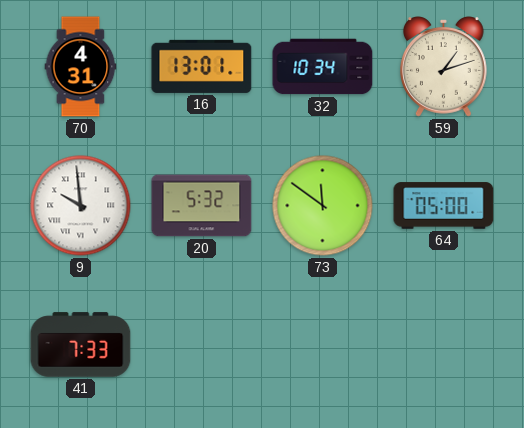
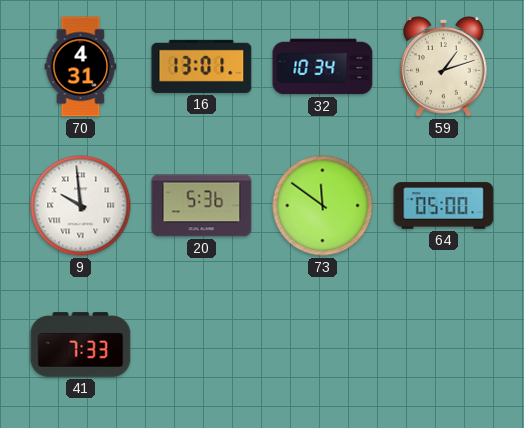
20: 5:32 -> 5:36
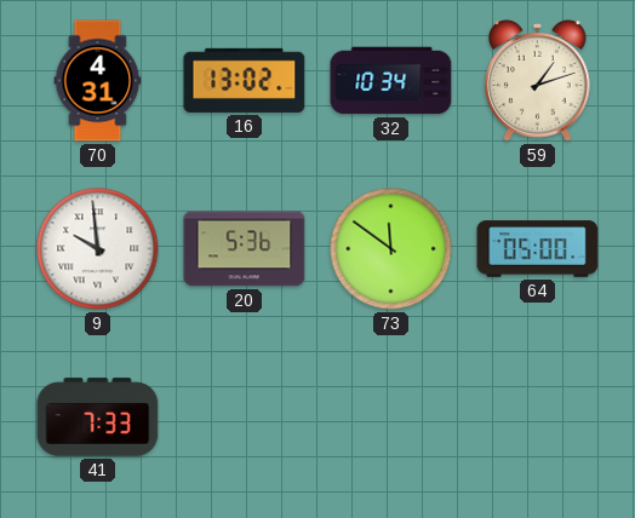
16: 13:01 -> 13:02
